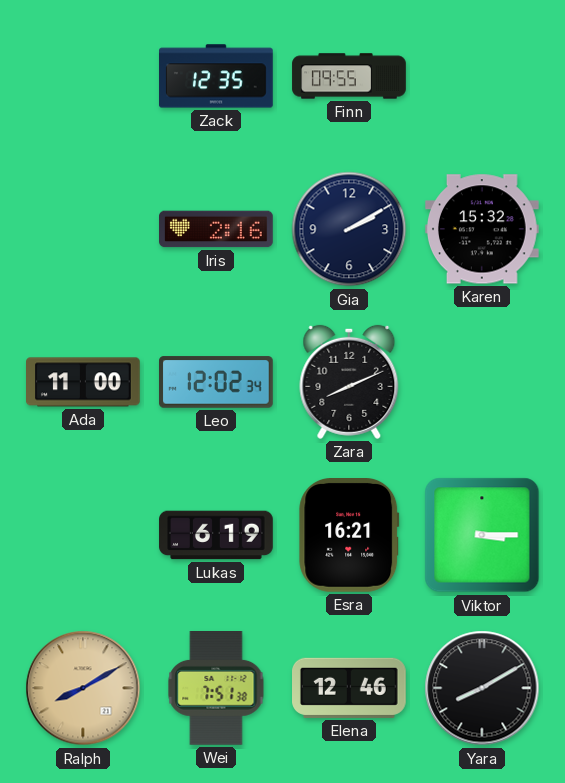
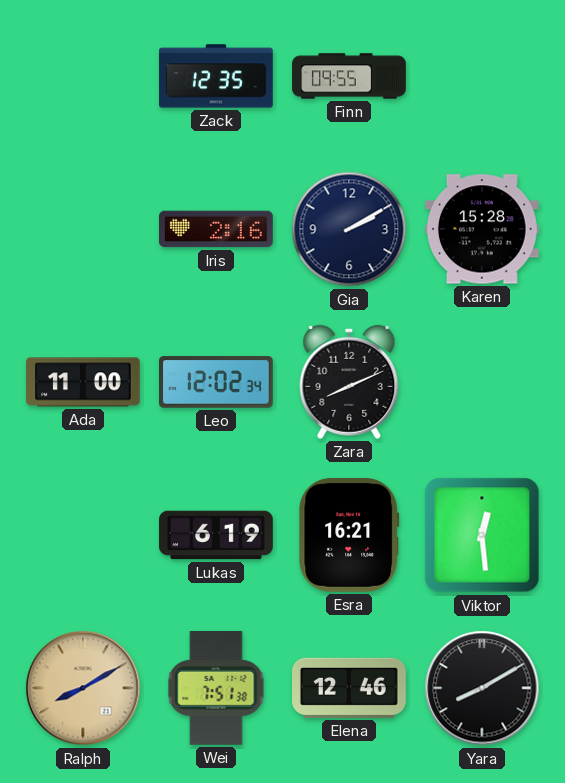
Karen: 15:32 -> 15:28
Viktor: 3:15 -> 12:29
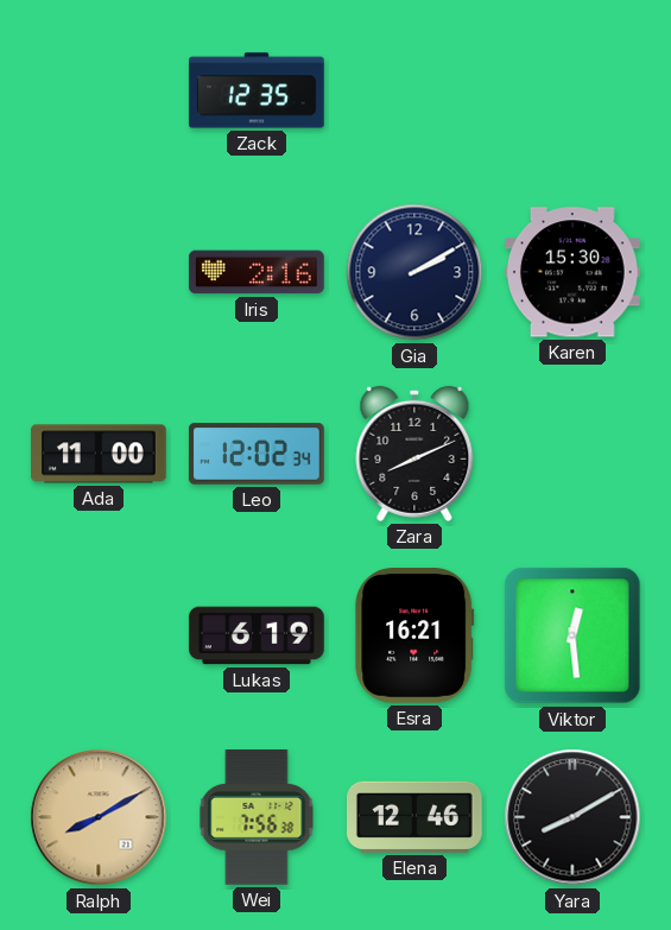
Finn: 09:55 -> none
Karen: 15:28 -> 15:30
Wei: 7:51 -> 7:56
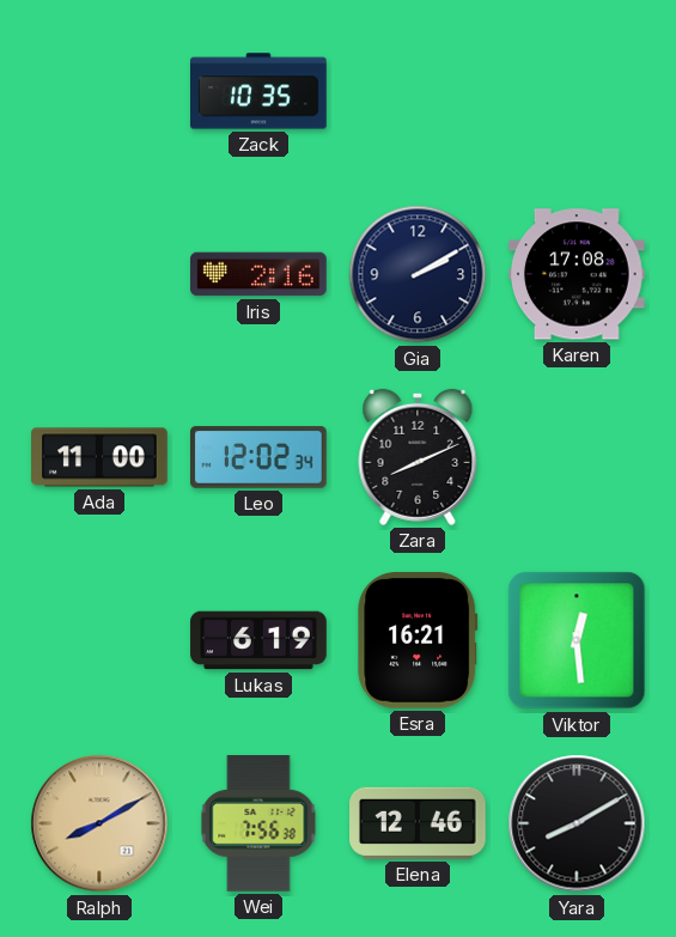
Zack: 12:35 -> 10:35
Karen: 15:30 -> 17:08
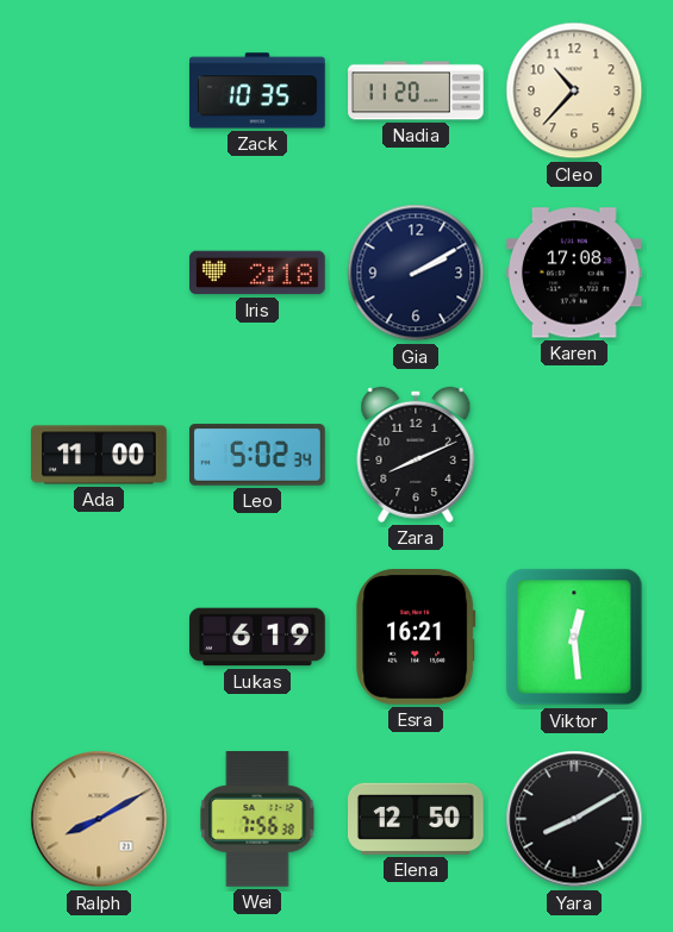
Nadia: none -> 11:20
Cleo: none -> 10:37
Iris: 2:16 -> 2:18
Leo: 12:02 -> 5:02
Elena: 12:46 -> 12:50
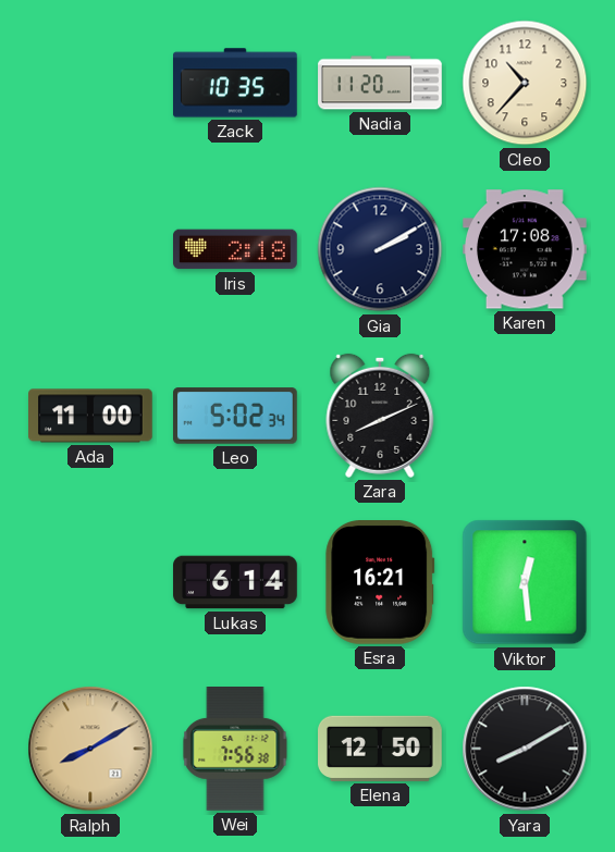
Lukas: 6:19 -> 6:14
